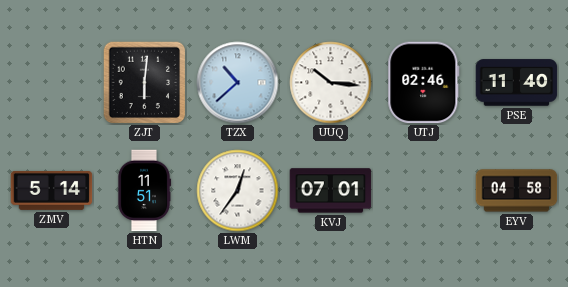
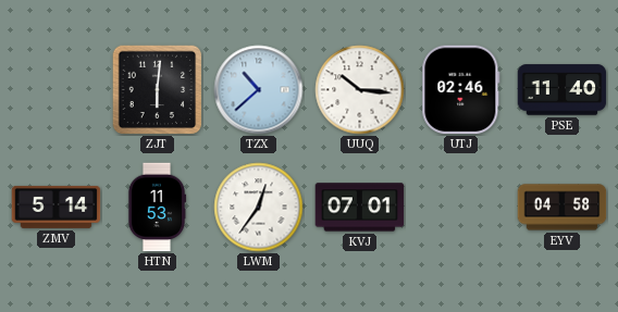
HTN: 11:51 -> 11:53
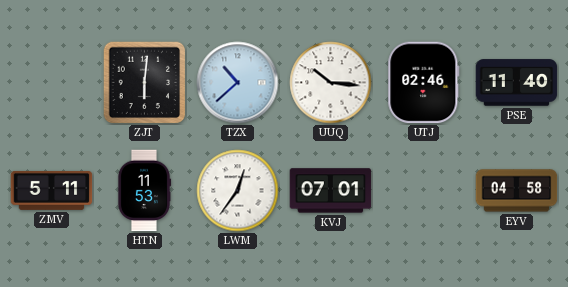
ZMV: 5:14 -> 5:11
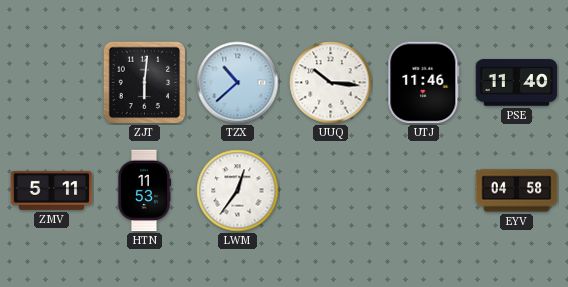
UTJ: 02:46 -> 11:46
KVJ: 07:01 -> none
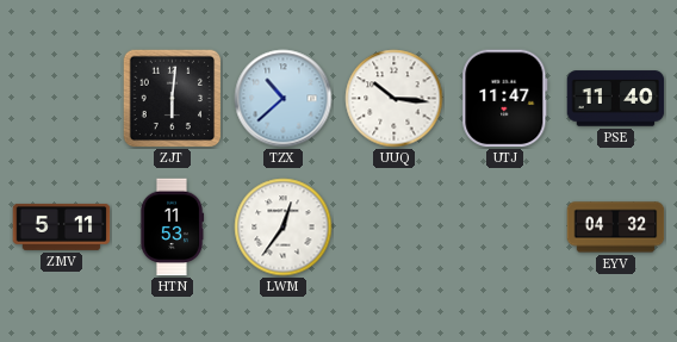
UTJ: 11:46 -> 11:47
EYV: 04:58 -> 04:32
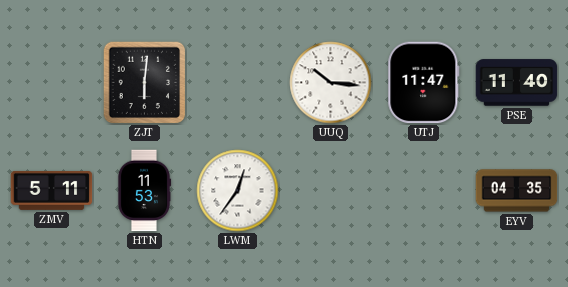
TZX: 10:38 -> none
EYV: 04:32 -> 04:35
